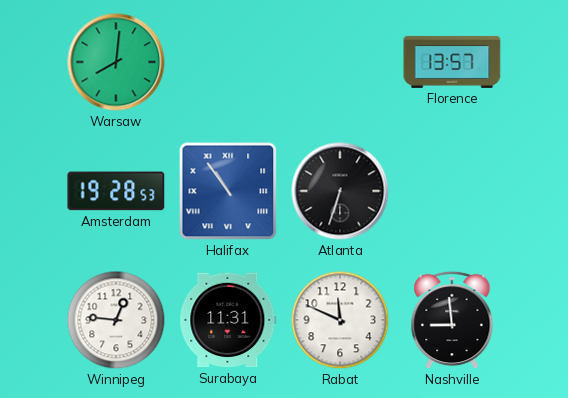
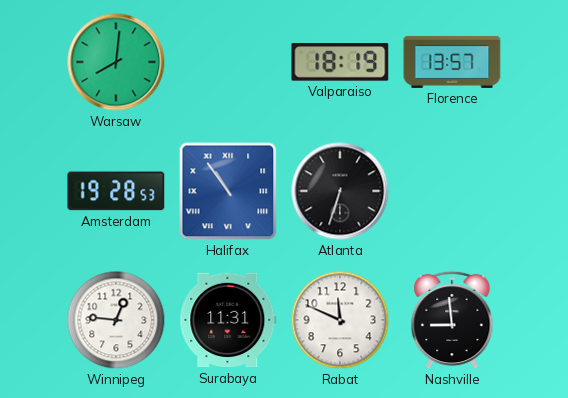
Valparaiso: none -> 18:19
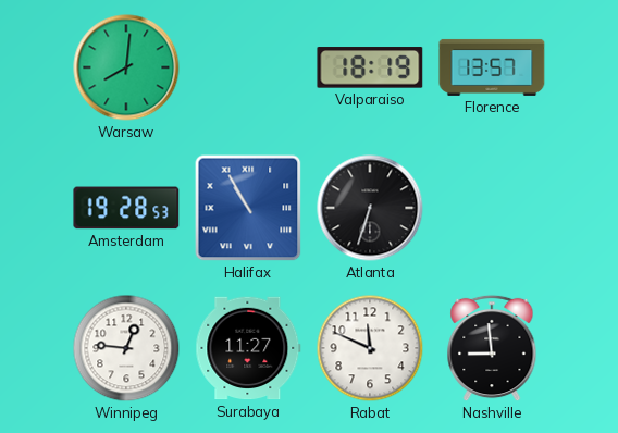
Halifax: 10:54 -> 10:55
Surabaya: 11:31 -> 11:27
